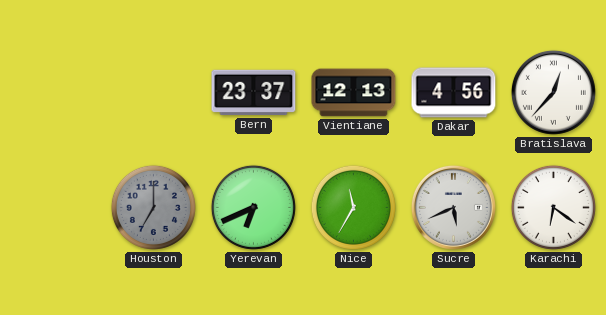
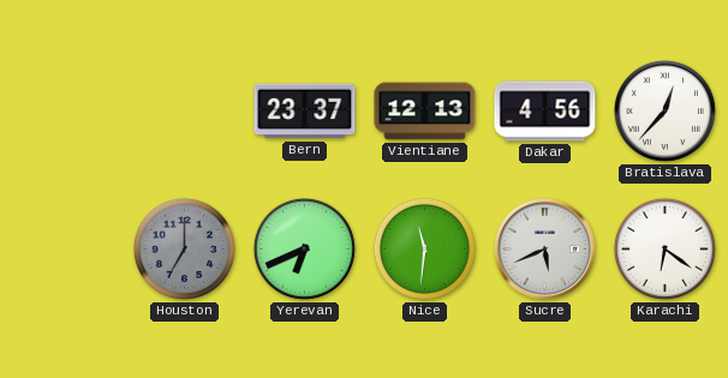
Nice: 11:35 -> 11:31
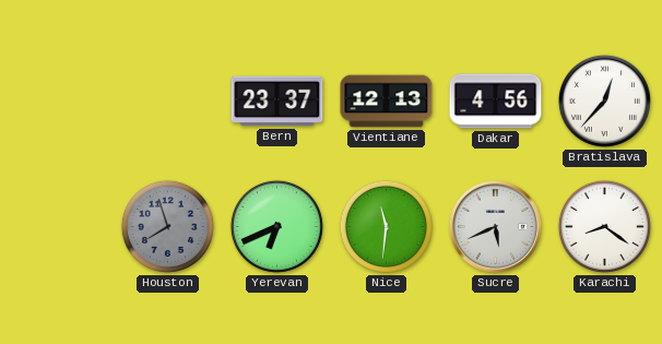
Houston: 7:00 -> 7:57
Karachi: 6:21 -> 8:21
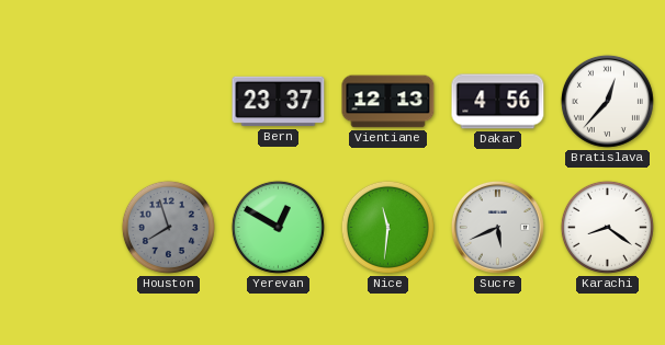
Yerevan: 6:41 -> 12:50
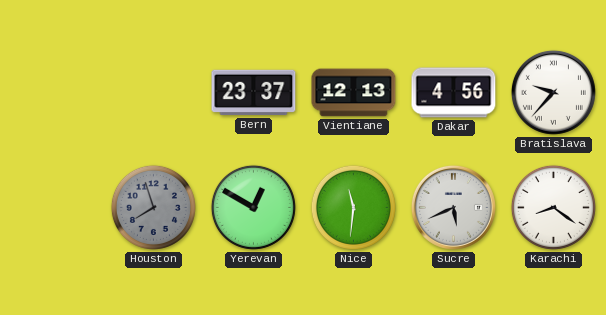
Bratislava: 12:37 -> 9:37
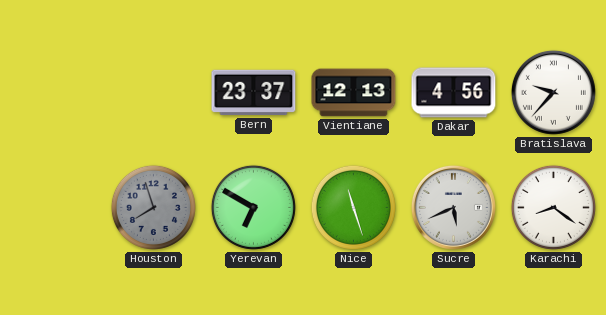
Yerevan: 12:50 -> 6:50
Nice: 11:31 -> 11:27
